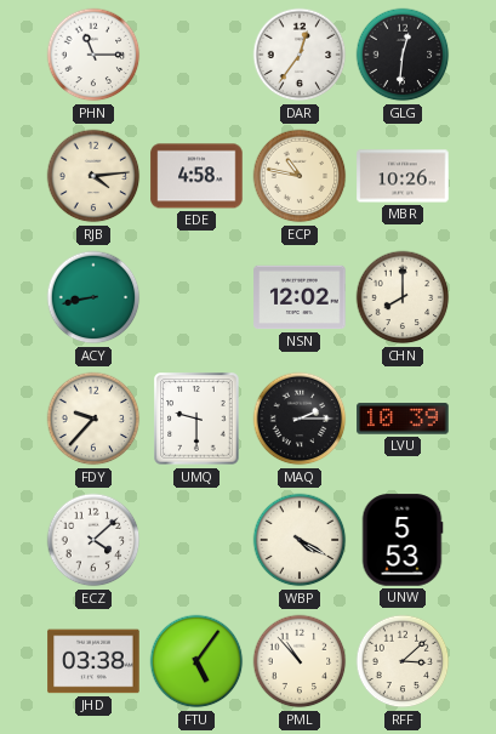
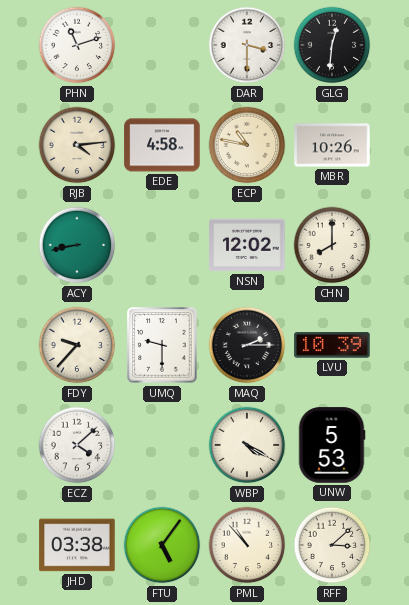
PHN: 11:15 -> 11:12
DAR: 12:36 -> 3:30
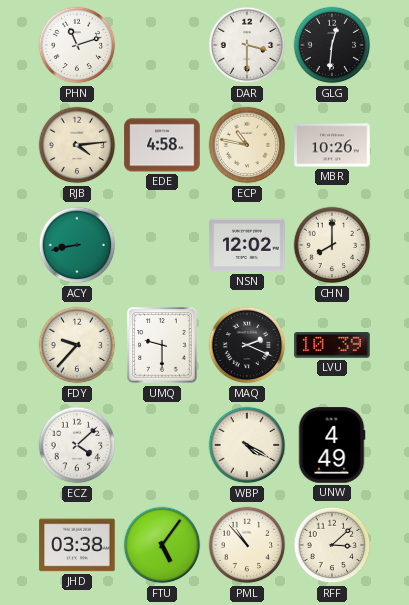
MAQ: 2:15 -> 2:19
UNW: 5:53 -> 4:49
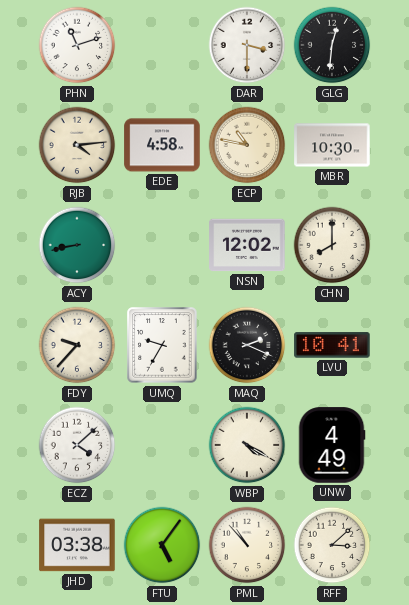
MBR: 10:26 -> 10:30
UMQ: 9:30 -> 9:35
LVU: 10:39 -> 10:41
